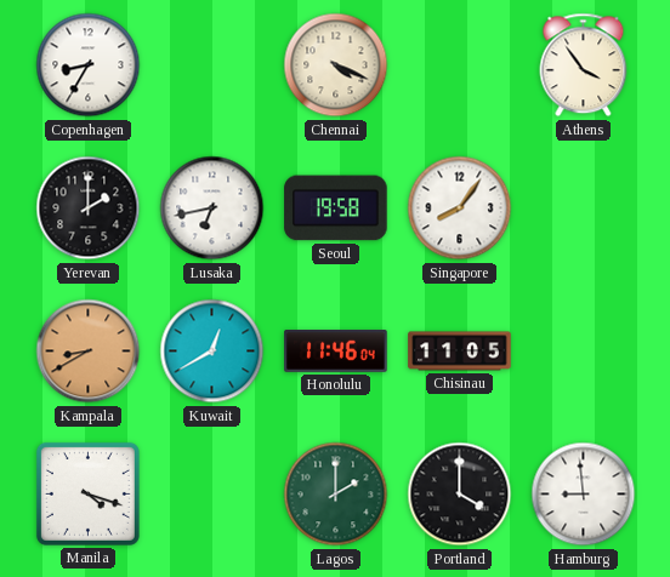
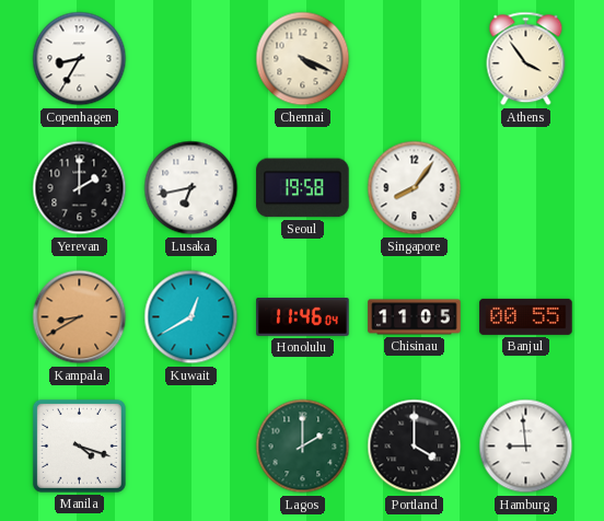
Banjul: none -> 00:55
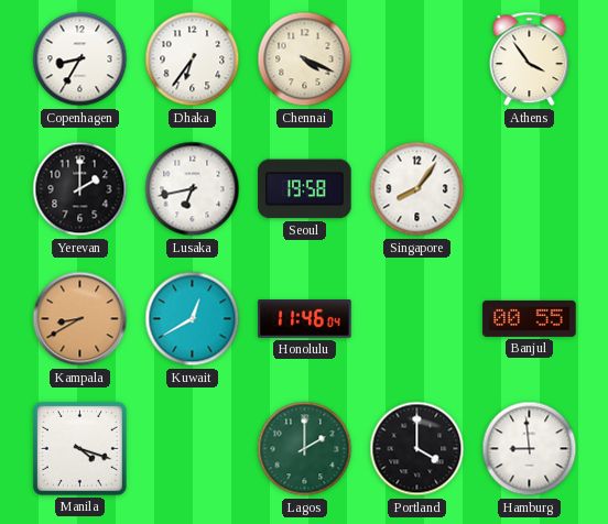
Dhaka: none -> 6:36
Chisinau: 11:05 -> none
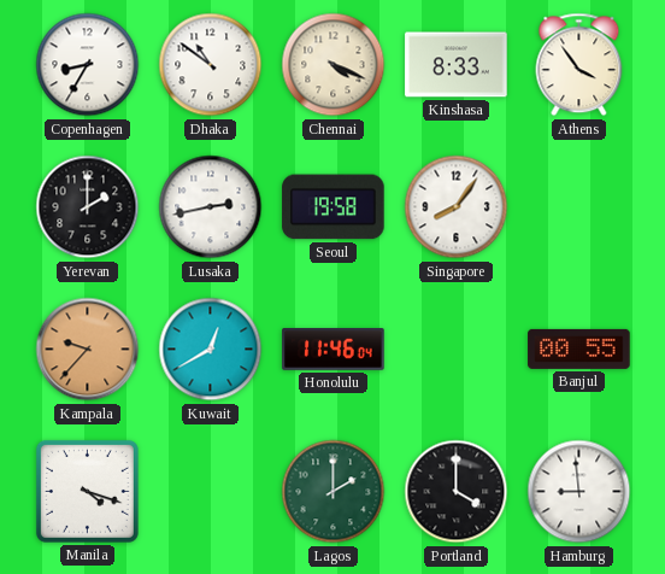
Dhaka: 6:36 -> 10:51
Kinshasa: none -> 8:33
Lusaka: 6:43 -> 2:43
Kampala: 8:40 -> 9:37
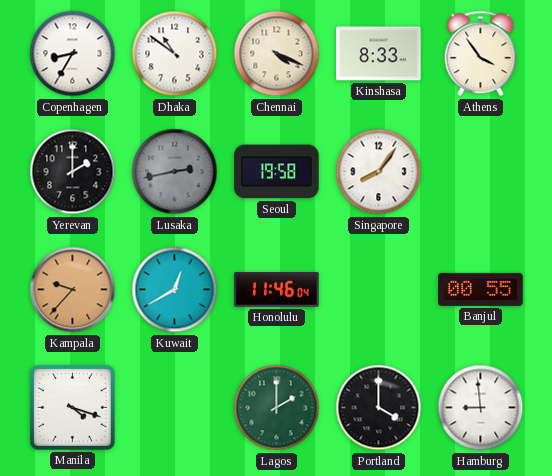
Lusaka dial: white -> grey
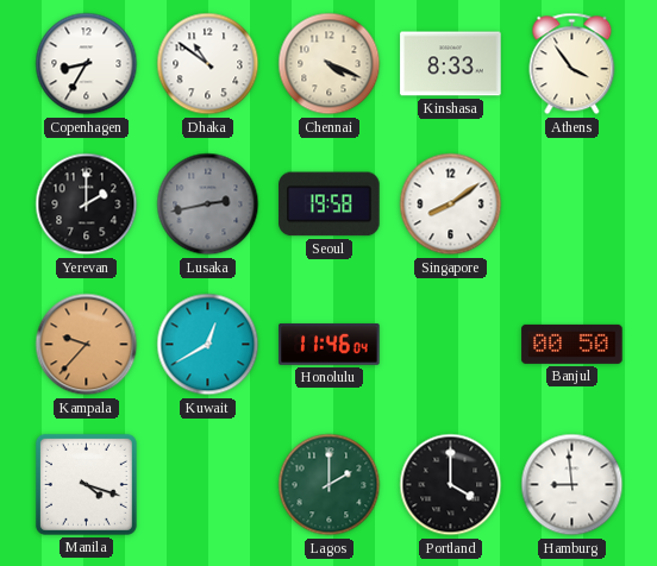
Singapore: 8:06 -> 8:09
Banjul: 00:55 -> 00:50
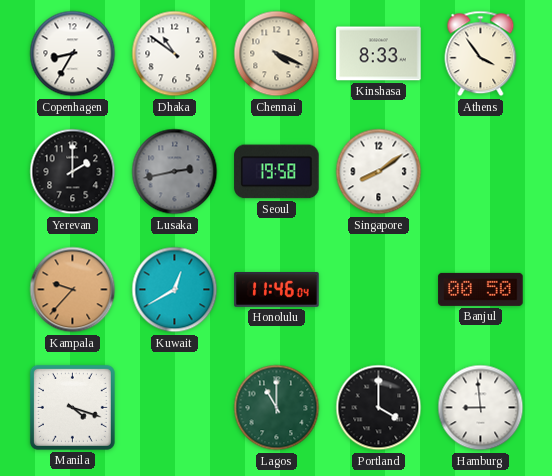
Lagos: 2:00 -> 11:00
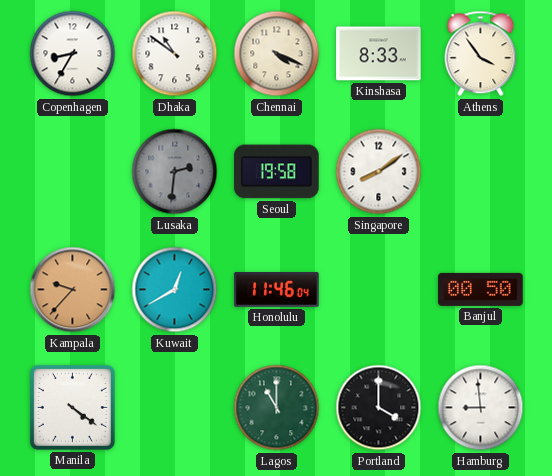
Yerevan: 2:00 -> none
Lusaka: 2:43 -> 2:31
Manila: 4:18 -> 4:21
